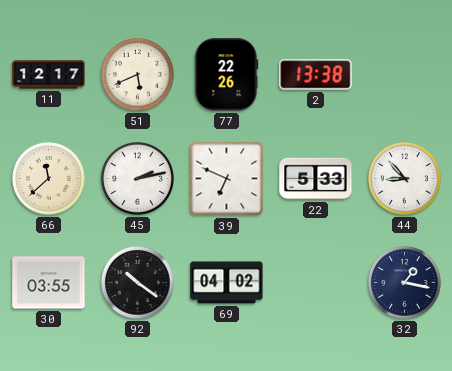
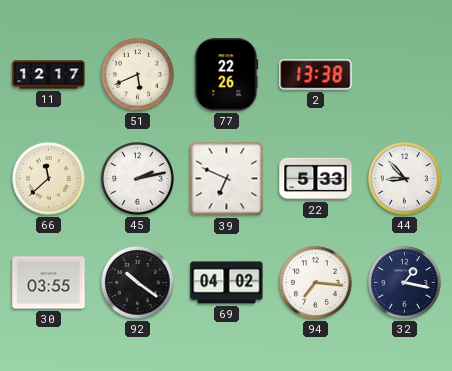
94: none -> 7:16
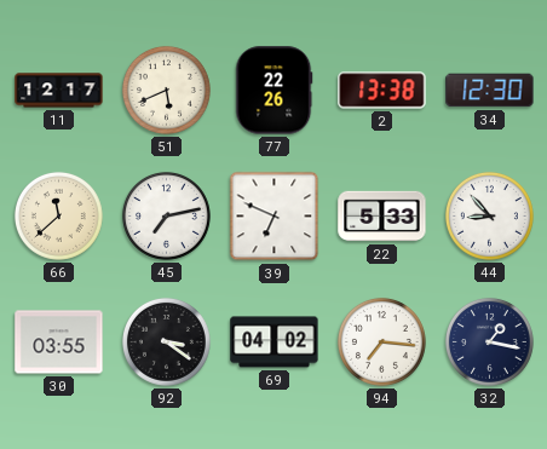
34: none -> 12:30
45: 2:13 -> 7:13
92: 10:21 -> 3:21
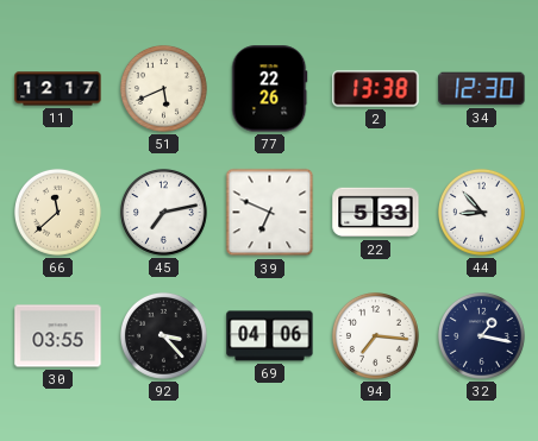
92: 3:21 -> 3:23
69: 04:02 -> 04:06
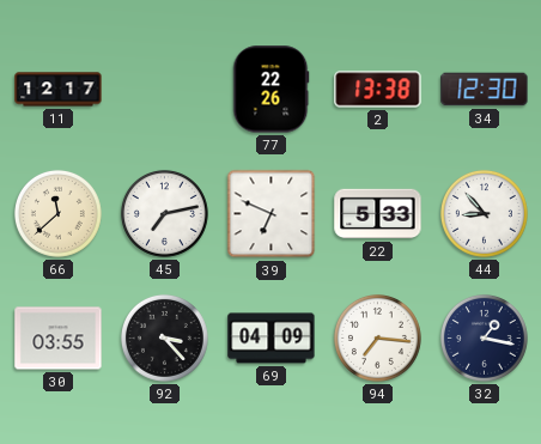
51: 5:41 -> none
69: 04:06 -> 04:09
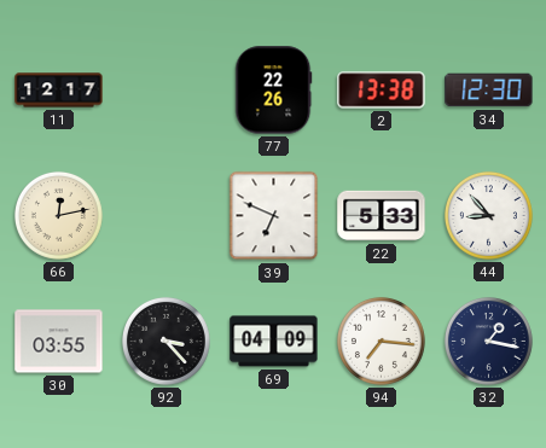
66: 11:38 -> 12:13
45: 7:13 -> none
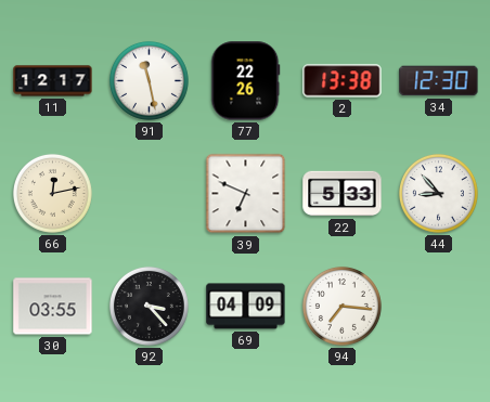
91: none -> 11:28
32: 1:17 -> none
